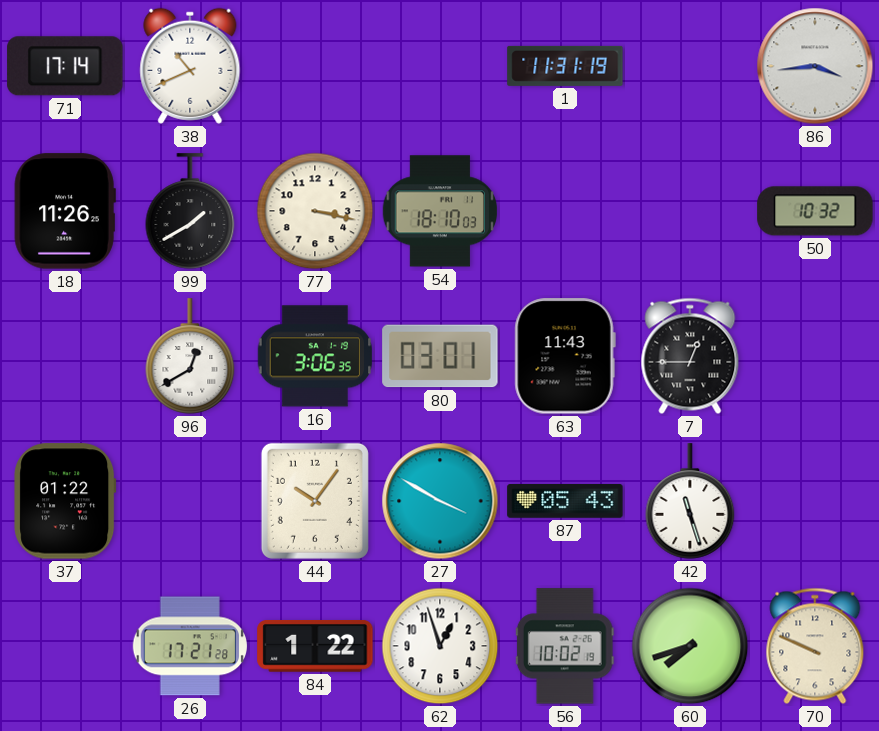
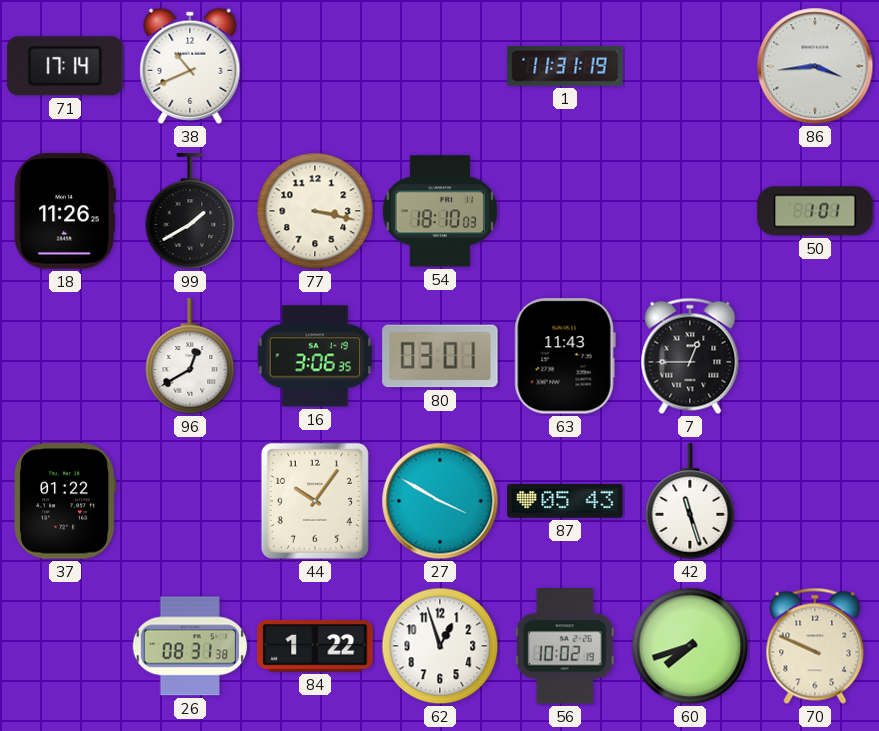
50: 10:32 -> 1:01
26: 17:21 -> 08:31
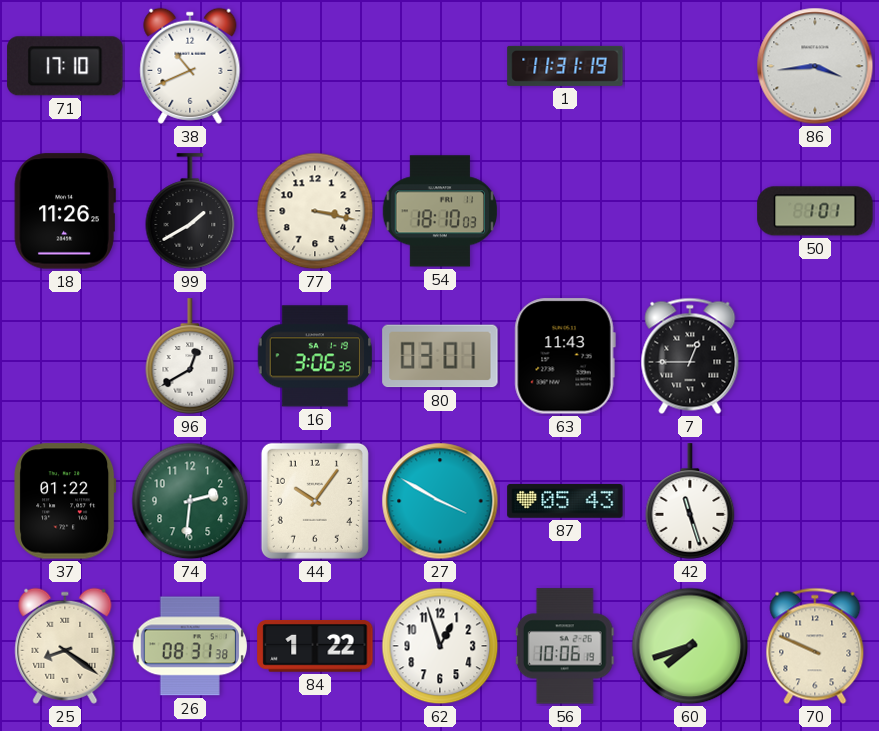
71: 17:14 -> 17:10
74: none -> 2:31
25: none -> 8:21
56: 10:02 -> 10:06
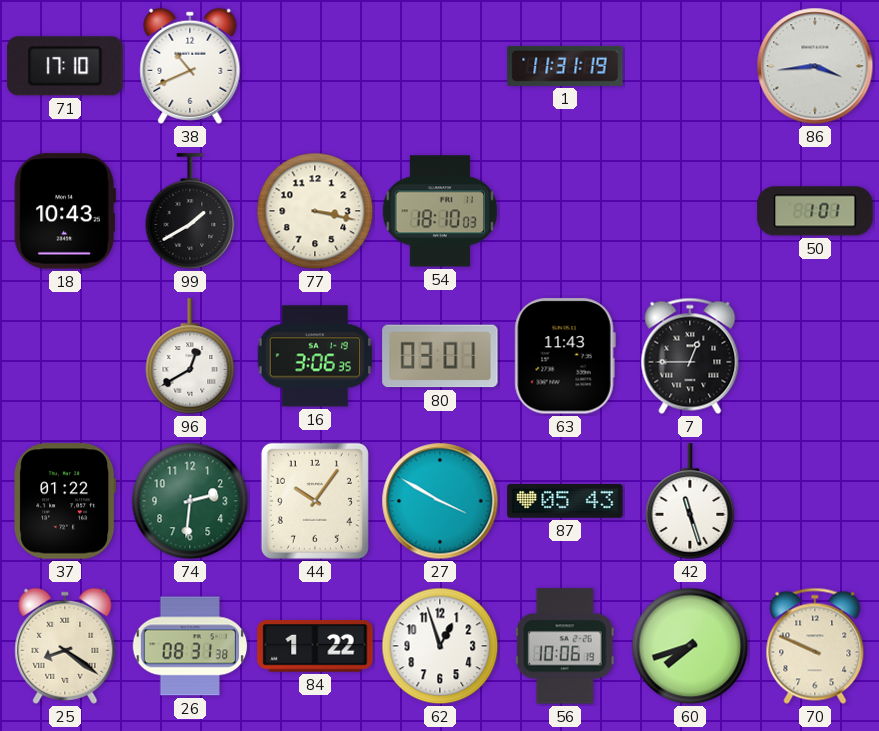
18: 11:26 -> 10:43
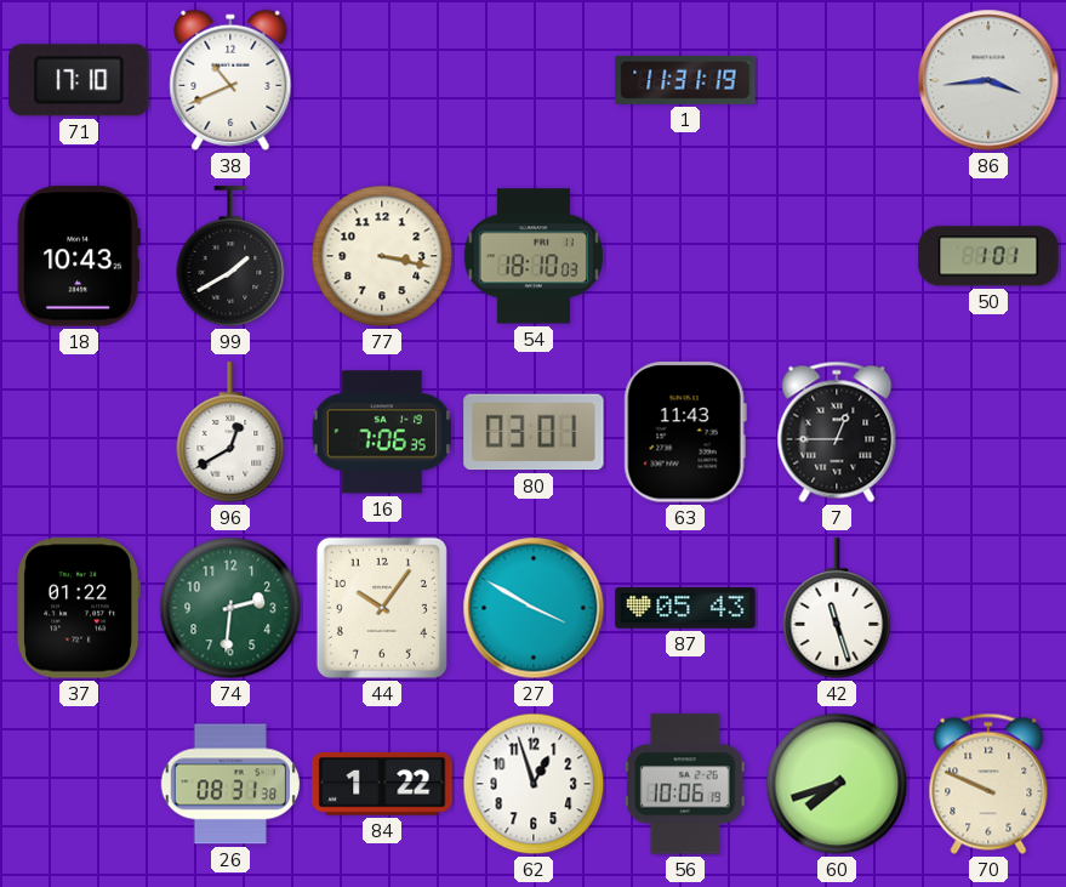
16: 3:06 -> 7:06
25: 8:21 -> none
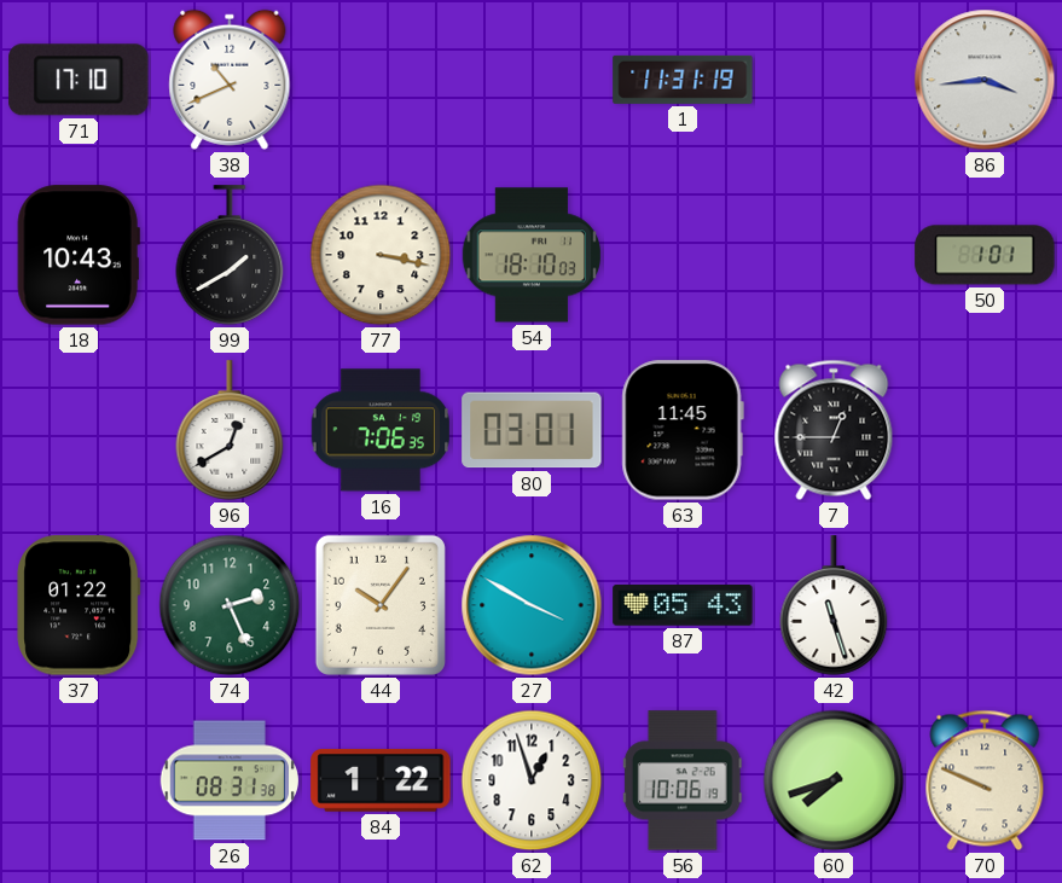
63: 11:43 -> 11:45
74: 2:31 -> 2:26
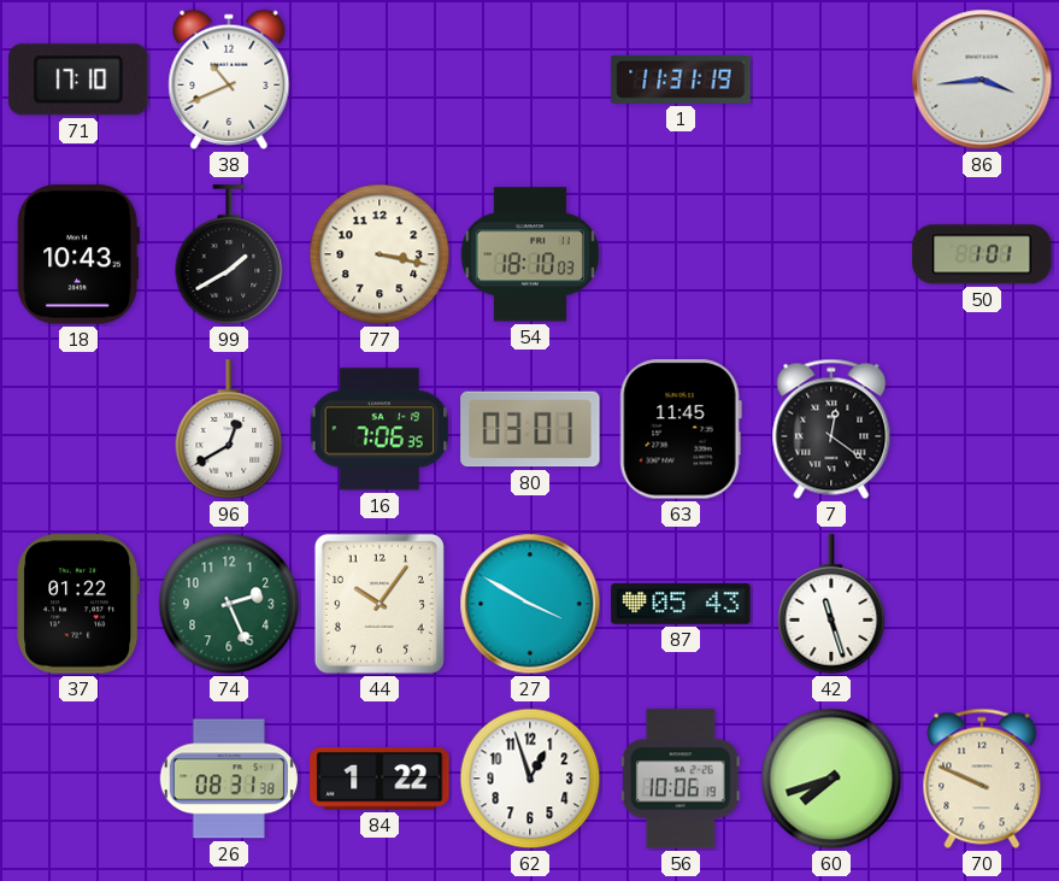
7: 12:45 -> 12:21
